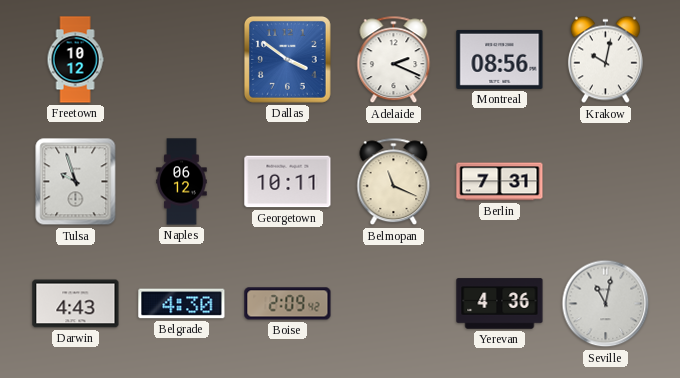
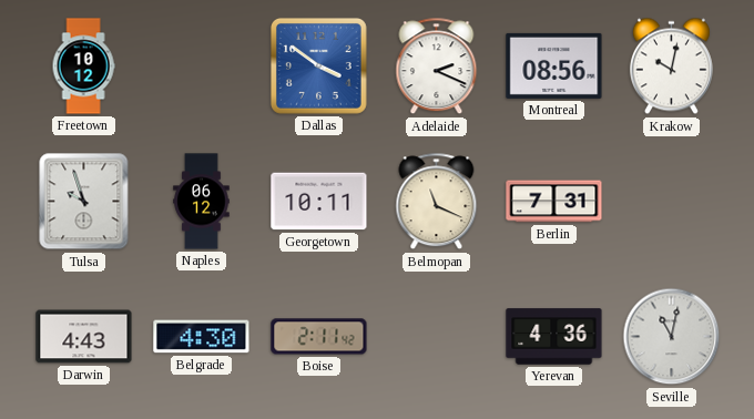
Boise: 2:09 -> 2:11
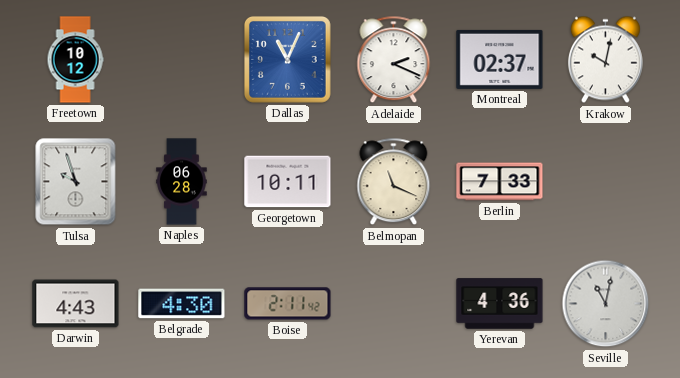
Dallas: 3:51 -> 11:04
Montreal: 08:56 -> 02:37
Naples: 06:12 -> 06:28
Berlin: 7:31 -> 7:33
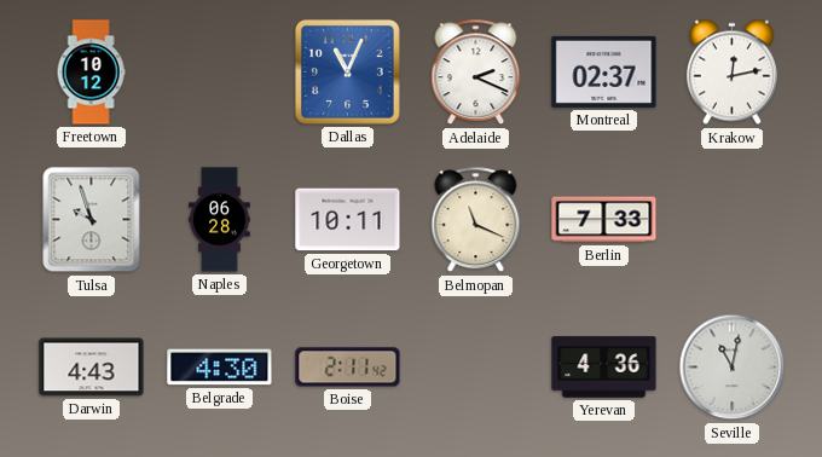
Krakow: 10:02 -> 12:13
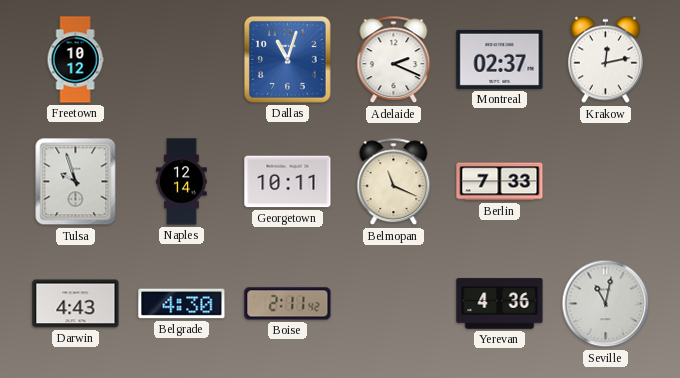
Dallas: 11:04 -> 11:03
Naples: 06:28 -> 12:14
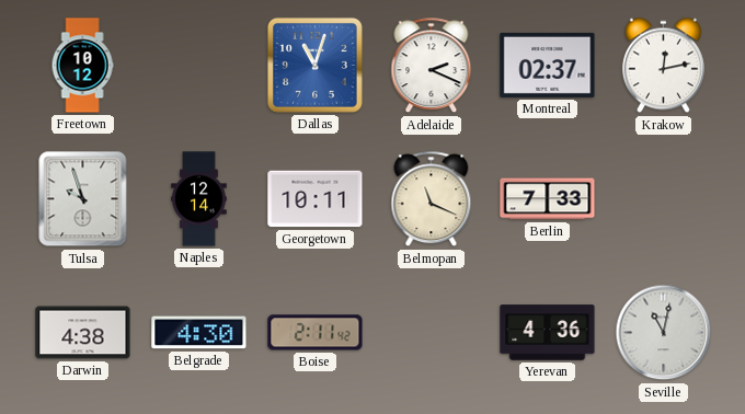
Darwin: 4:43 -> 4:38
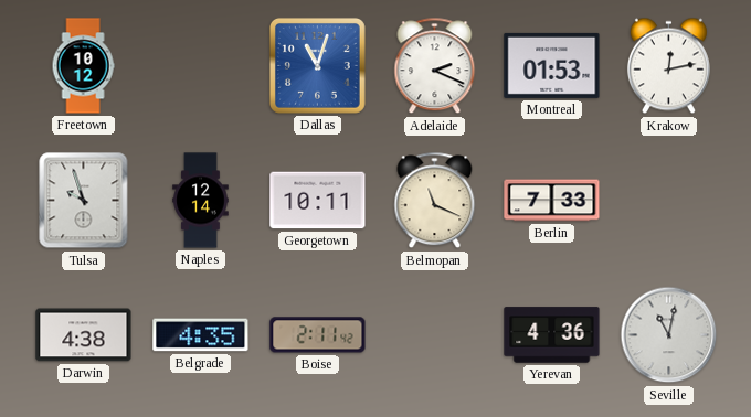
Montreal: 02:37 -> 01:53
Belgrade: 4:30 -> 4:35
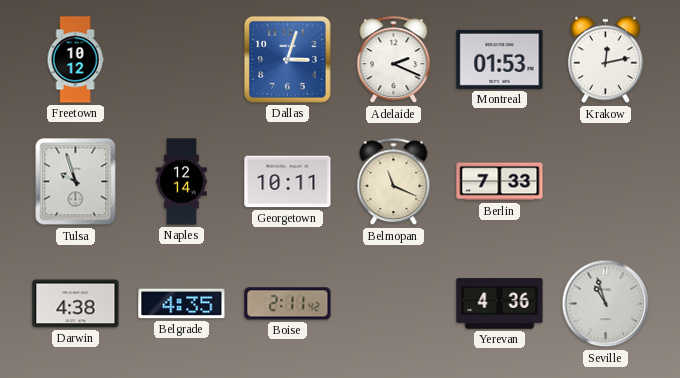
Dallas: 11:03 -> 3:03
Seville: 11:02 -> 10:57
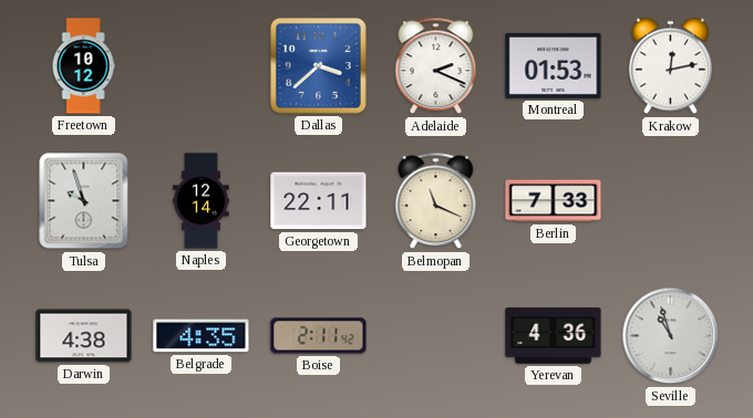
Dallas: 3:03 -> 3:38
Georgetown: 10:11 -> 22:11
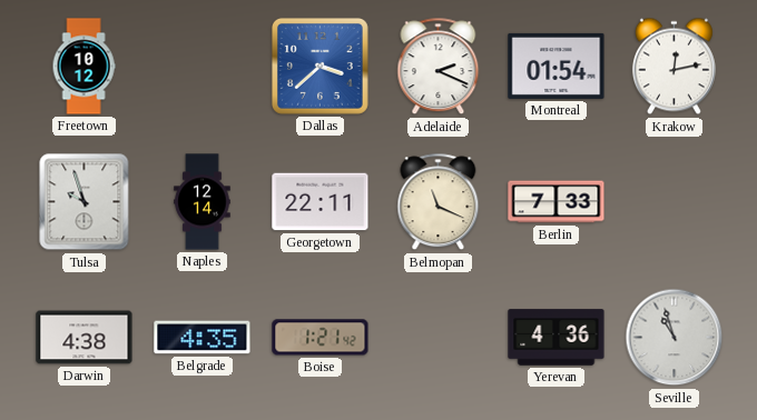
Montreal: 01:53 -> 01:54
Boise: 2:11 -> 1:21
